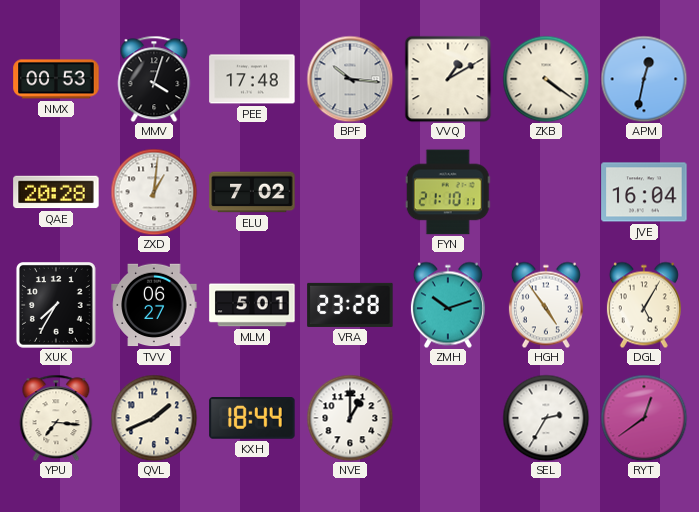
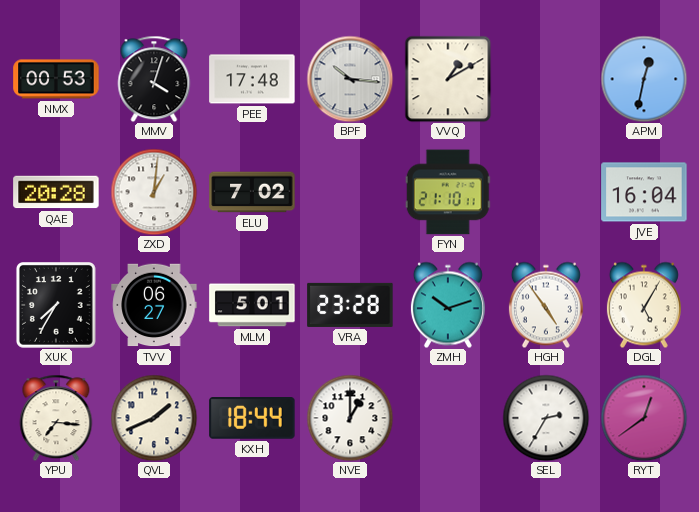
ZKB: 4:21 -> none
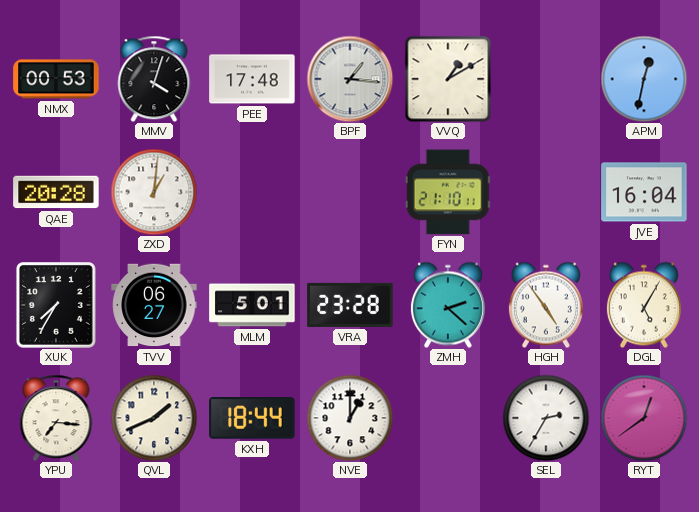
BPF: 10:16 -> 1:16
ELU: 7:02 -> none
ZMH: 10:12 -> 2:22
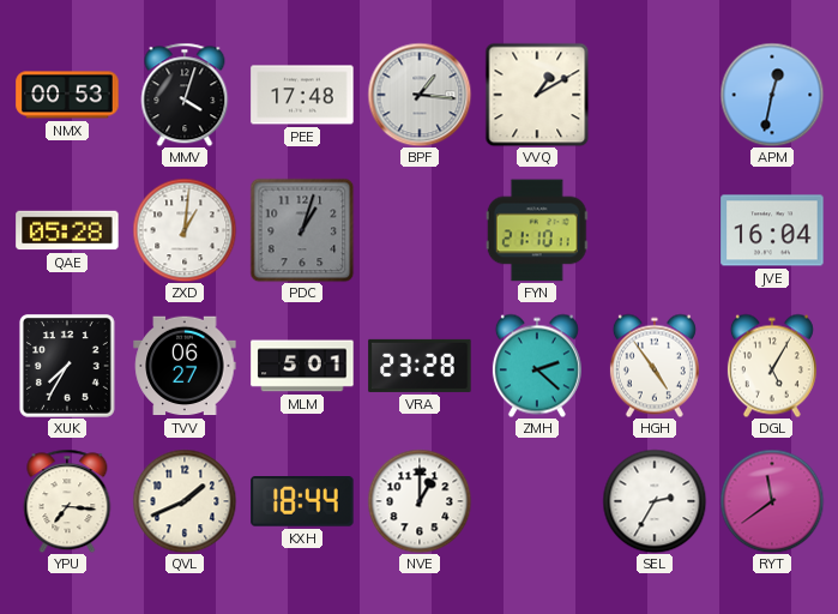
QAE: 20:28 -> 05:28
PDC: none -> 1:03
RYT: 12:39 -> 11:39
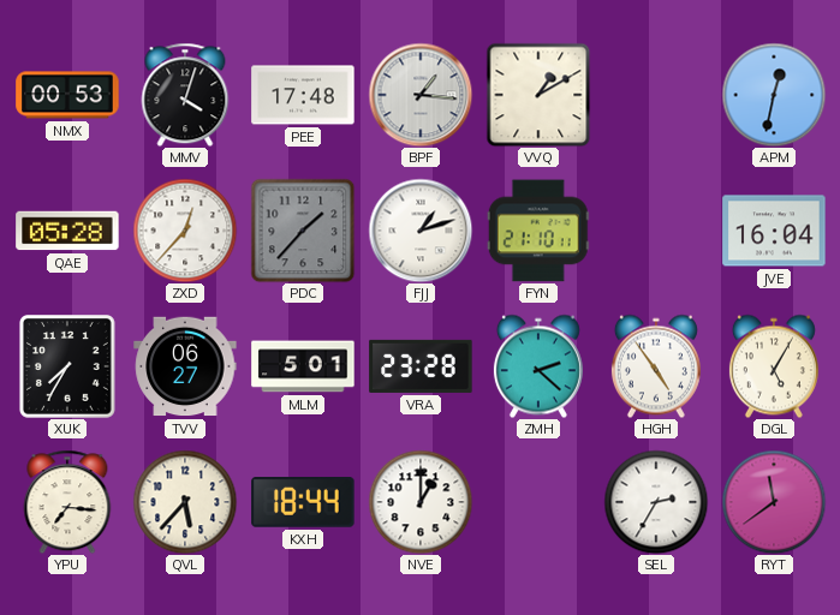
ZXD: 1:01 -> 12:37
PDC: 1:03 -> 1:37
FJJ: none -> 1:12
QVL: 1:41 -> 5:37
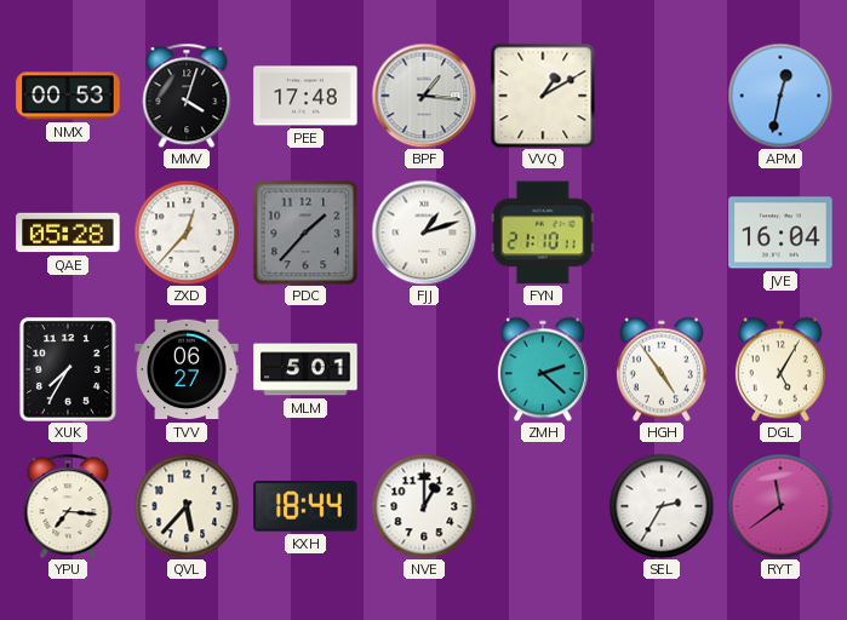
VRA: 23:28 -> none
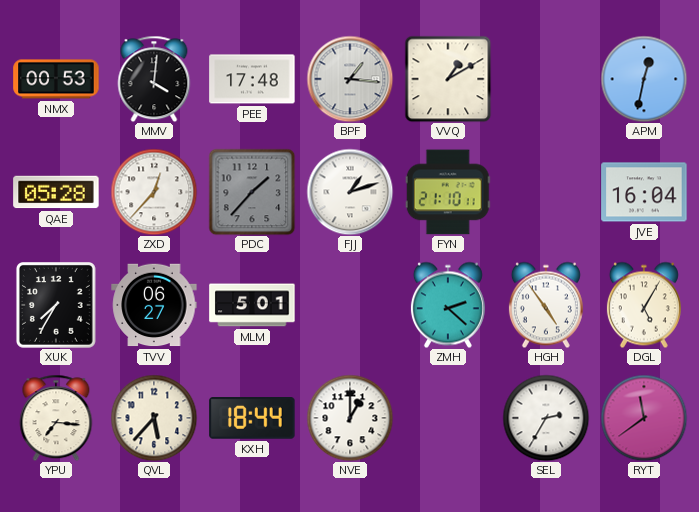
MMV: 4:03 -> 4:01
